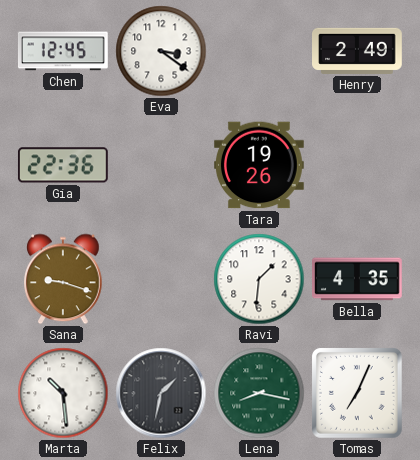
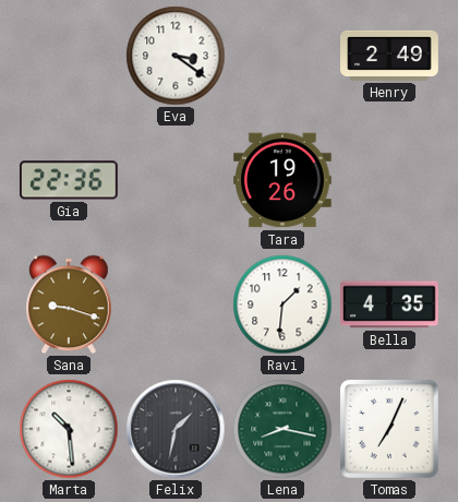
Chen: 12:45 -> none
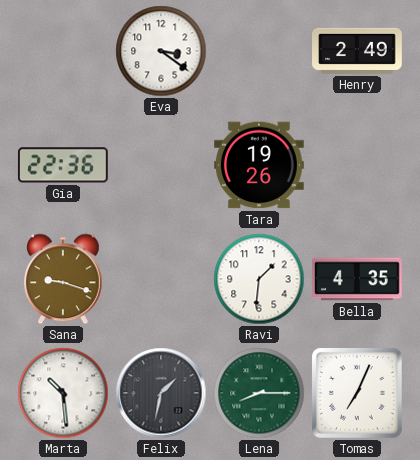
Lena: 8:17 -> 8:15
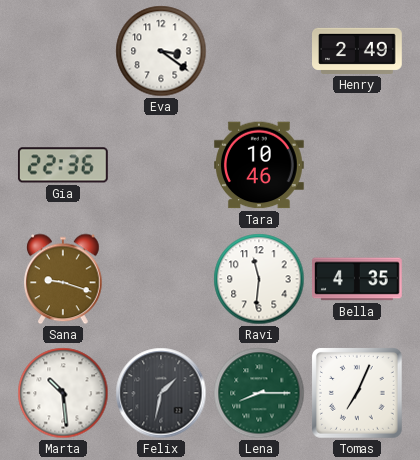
Tara: 19:26 -> 10:46
Ravi: 1:31 -> 11:31
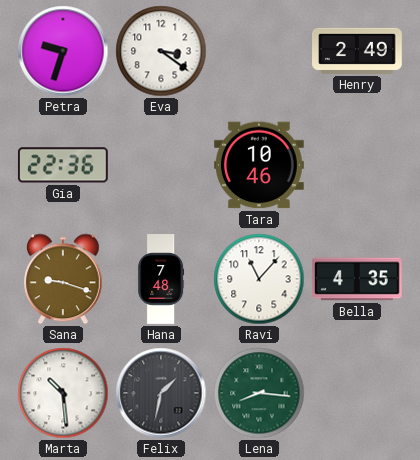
Petra: none -> 9:33
Hana: none -> 7:48
Ravi: 11:31 -> 11:07
Lena: 8:15 -> 8:16
Tomas: 7:04 -> none
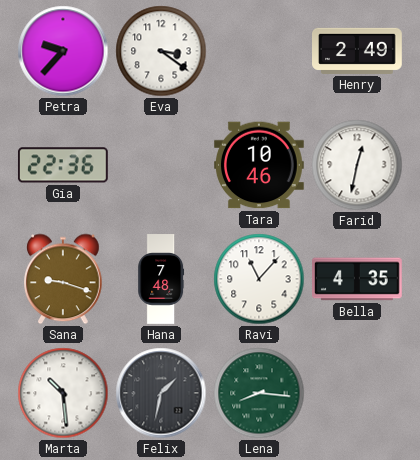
Petra: 9:33 -> 9:37
Farid: none -> 12:32
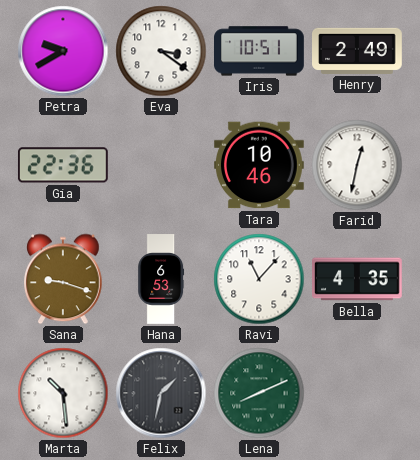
Petra: 9:37 -> 9:40
Iris: none -> 10:51
Hana: 7:48 -> 6:53
Lena: 8:16 -> 8:11
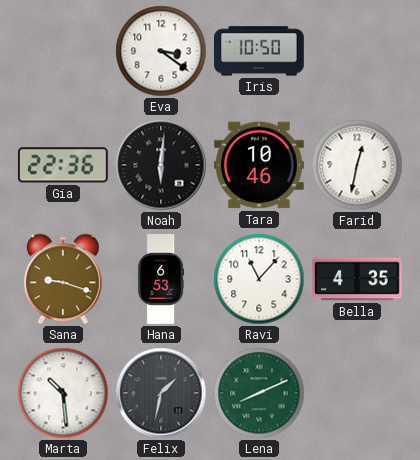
Petra: 9:40 -> none
Iris: 10:51 -> 10:50
Henry: 2:49 -> none
Noah: none -> 6:01
